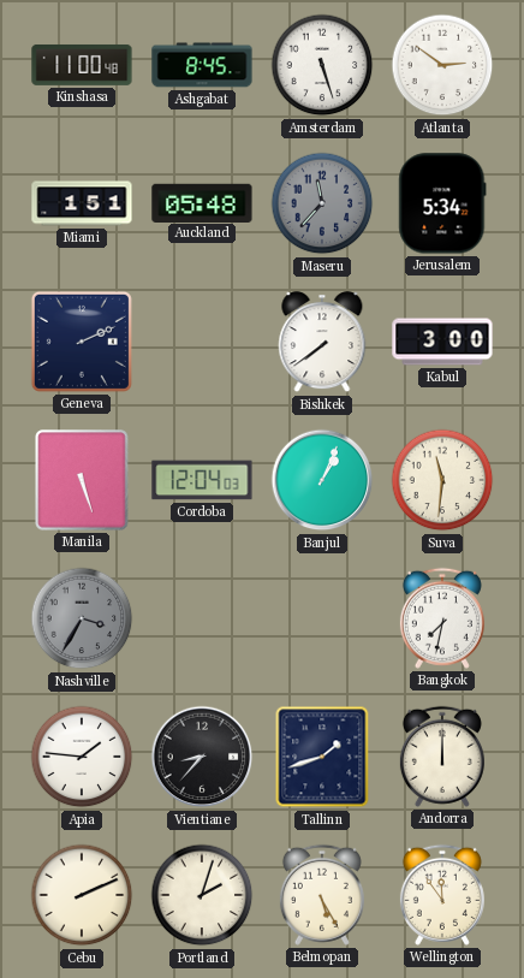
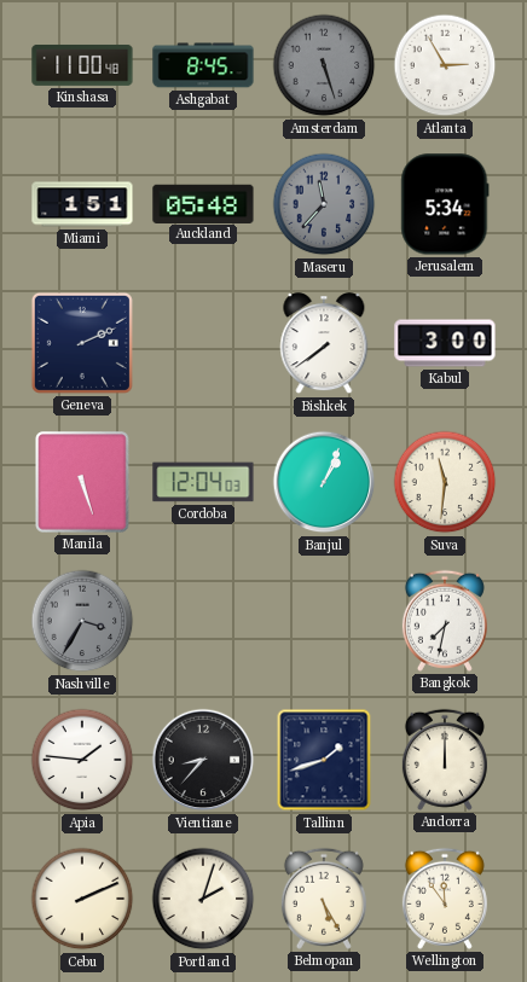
Amsterdam dial: white -> grey
Atlanta: 2:51 -> 2:55
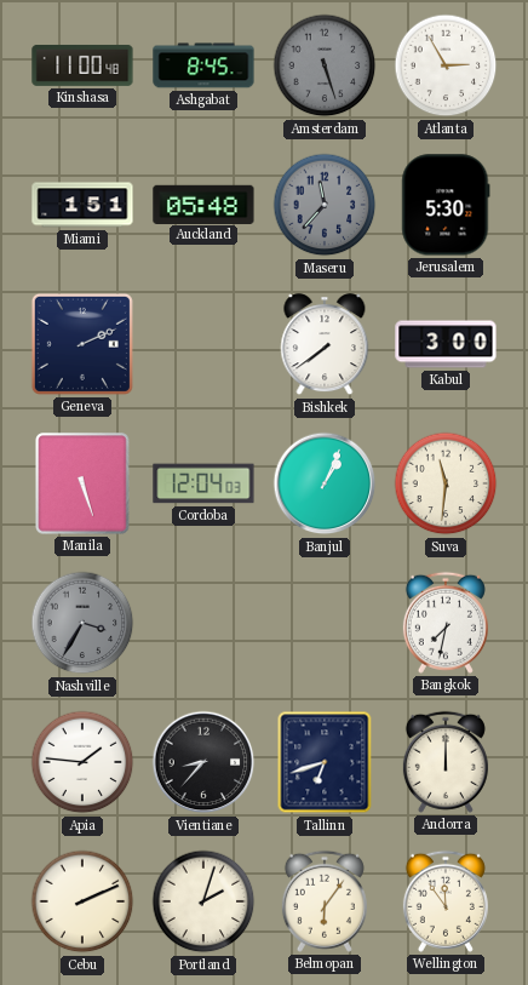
Jerusalem: 5:34 -> 5:30
Tallinn: 1:42 -> 6:42
Belmopan: 5:25 -> 6:06
